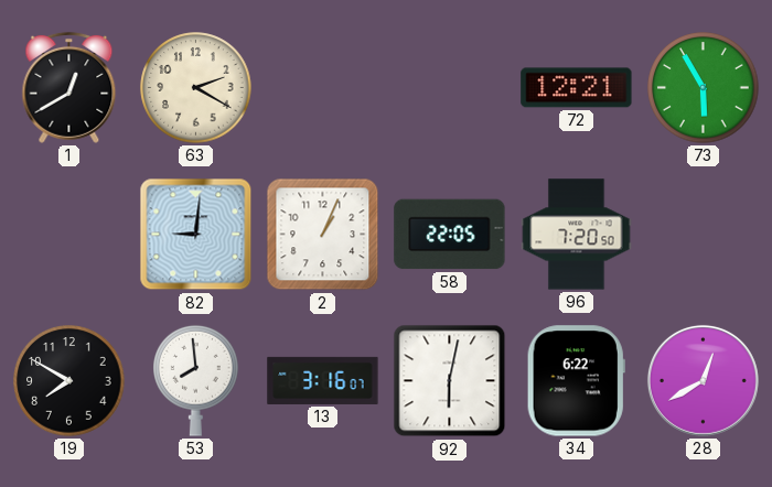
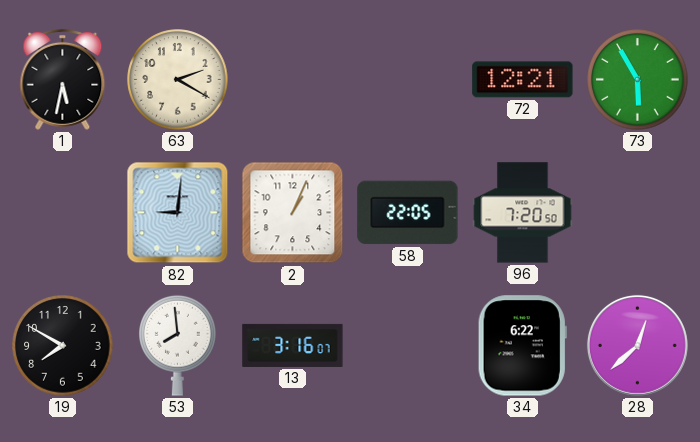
1: 12:40 -> 5:32
92: 6:02 -> none
28: 12:40 -> 12:38
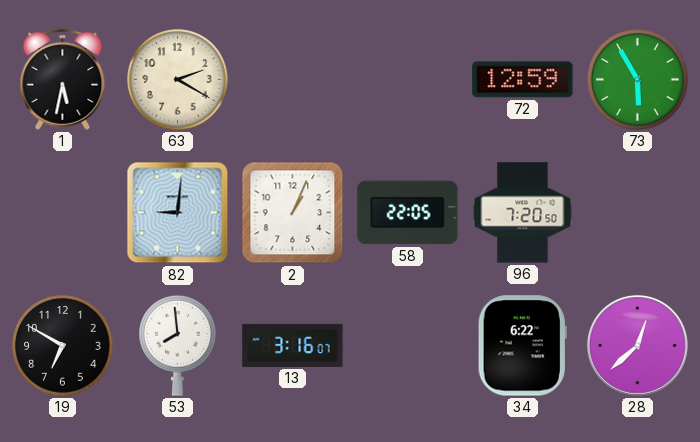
72: 12:21 -> 12:59
19: 7:50 -> 6:50
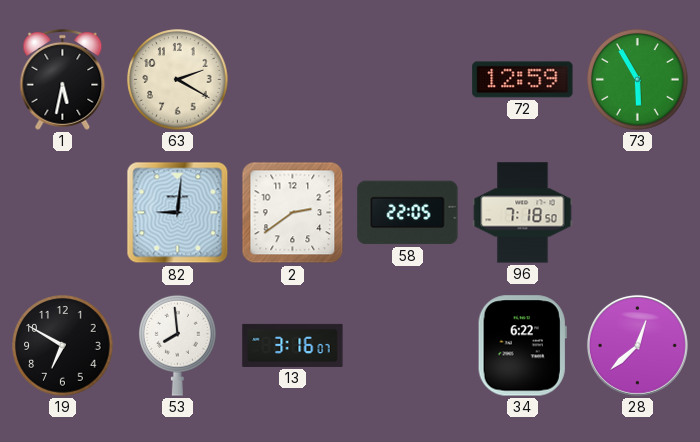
2: 1:04 -> 2:39
96: 7:20 -> 7:18
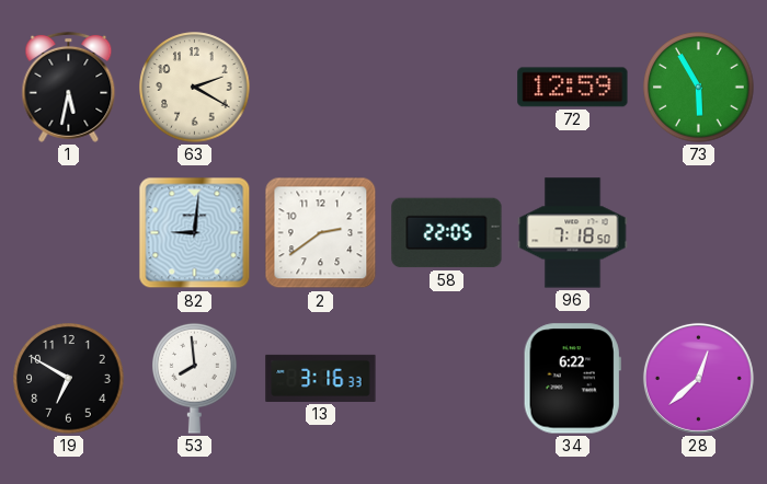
13: 3:16:07 -> 3:16:33
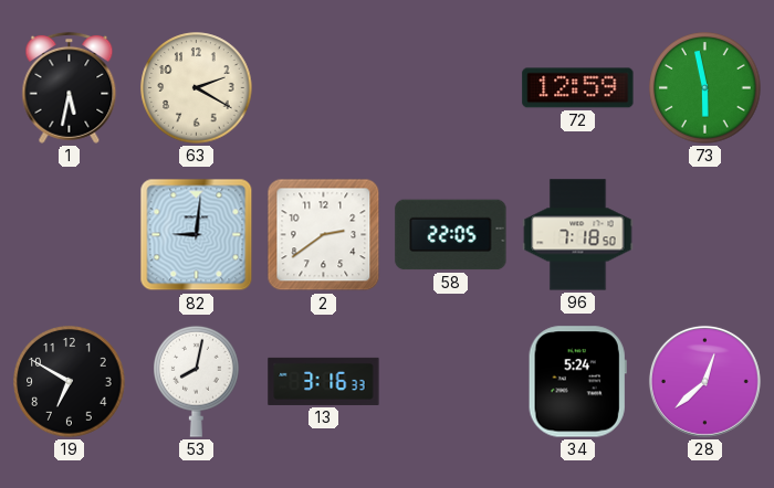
73: 5:55 -> 5:58
53: 7:59 -> 8:02
34: 6:22 -> 5:24
